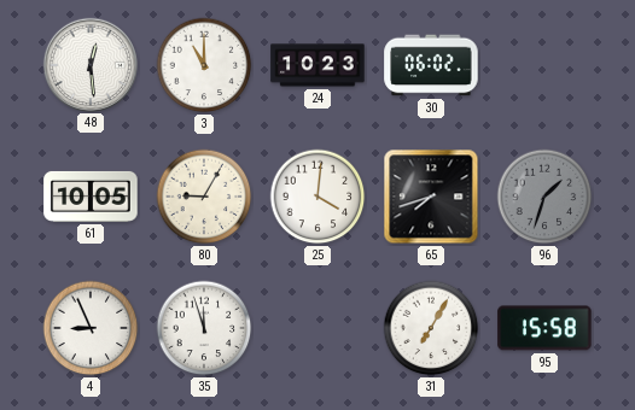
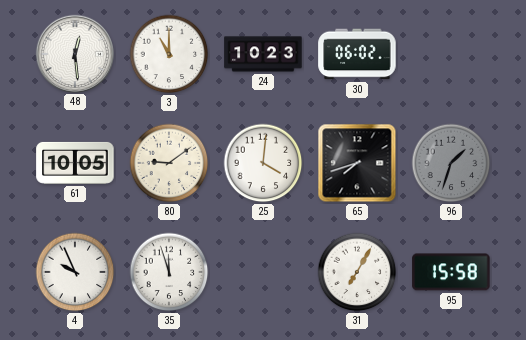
80: 9:05 -> 9:09
4: 8:56 -> 9:56
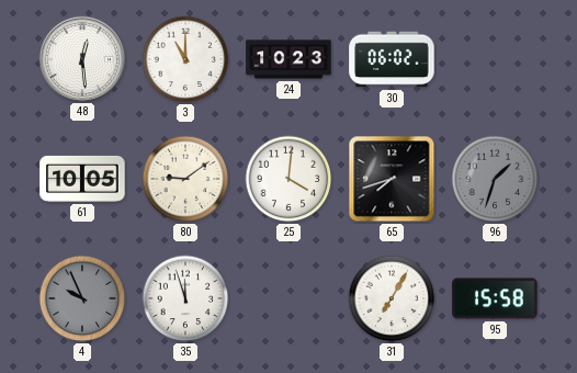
4 dial: white -> grey
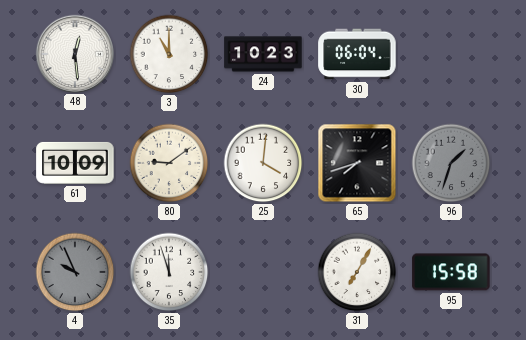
30: 06:02 -> 06:04
61: 10:05 -> 10:09
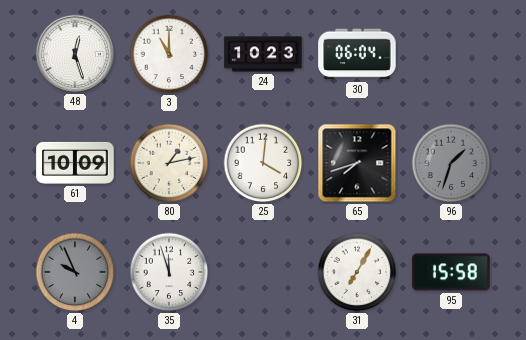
48: 12:29 -> 12:27
80: 9:09 -> 1:13
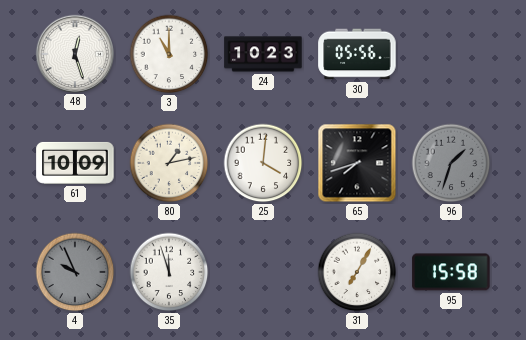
30: 06:04 -> 05:56
